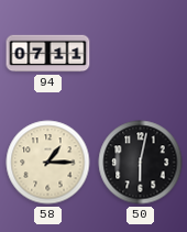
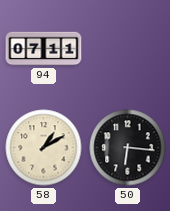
58: 1:15 -> 1:10
50: 6:02 -> 6:16
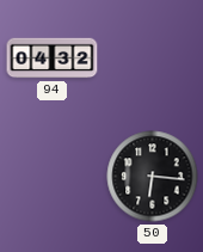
94: 07:11 -> 04:32
58: 1:10 -> none
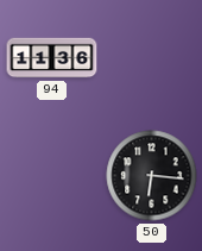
94: 04:32 -> 11:36
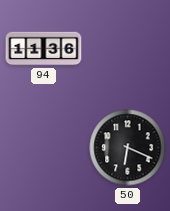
50: 6:16 -> 6:19
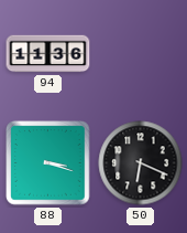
88: none -> 3:18
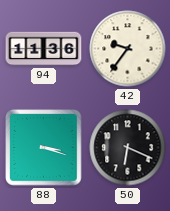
42: none -> 9:36
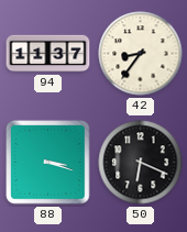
94: 11:36 -> 11:37
42: 9:36 -> 8:36
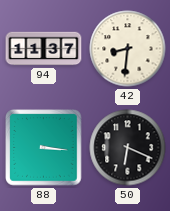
42: 8:36 -> 8:31
88: 3:18 -> 3:16
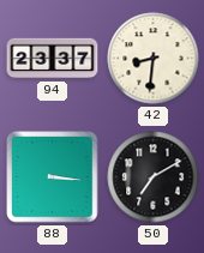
94: 11:37 -> 23:37
50: 6:19 -> 7:10
